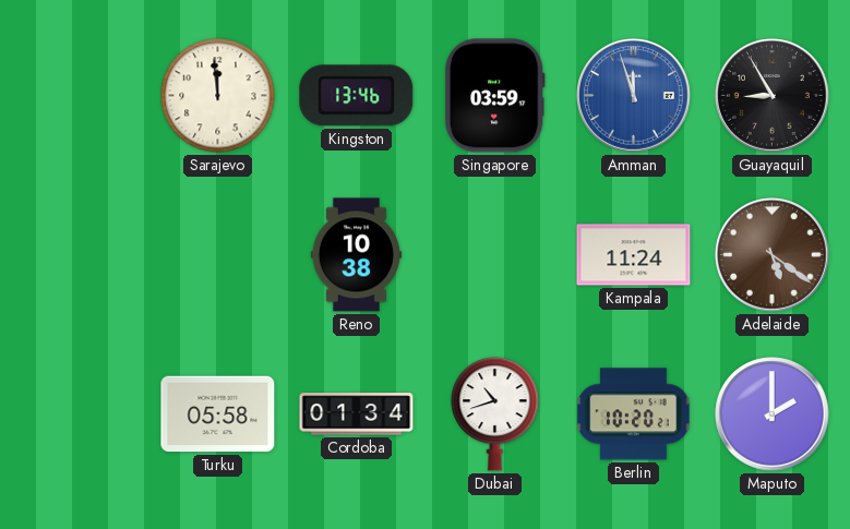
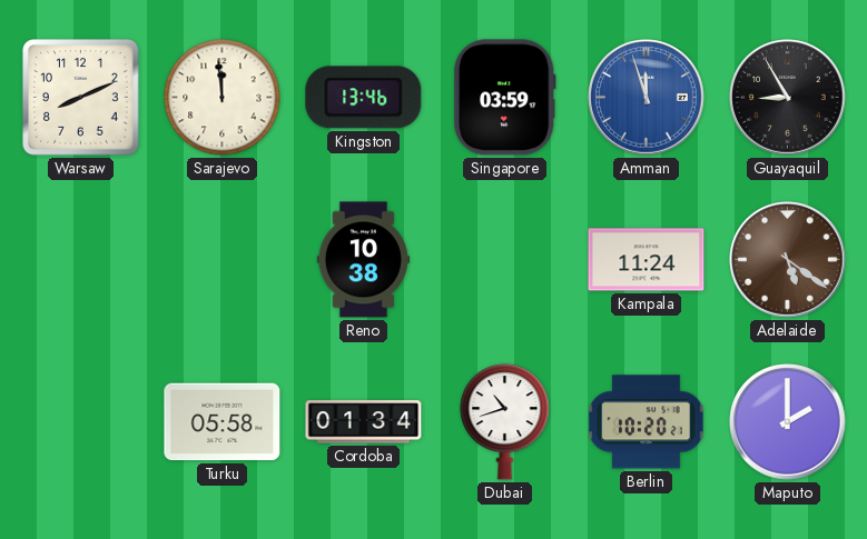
Warsaw: none -> 8:11
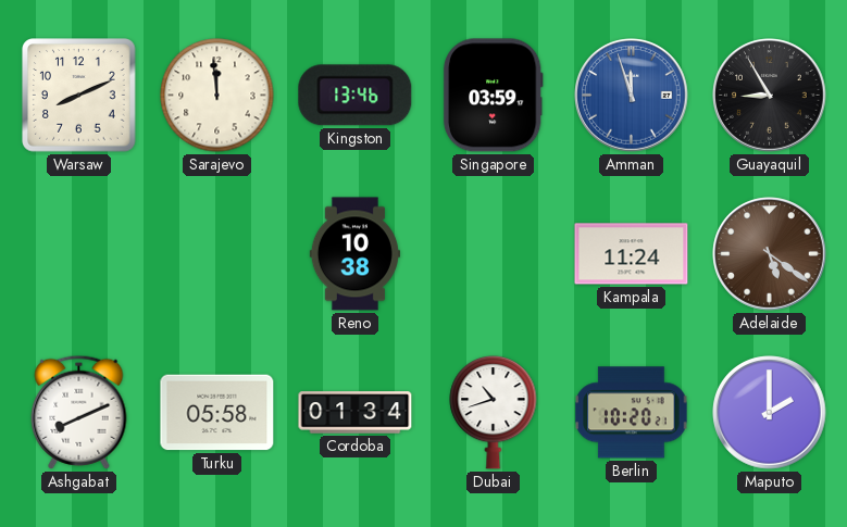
Ashgabat: none -> 8:11
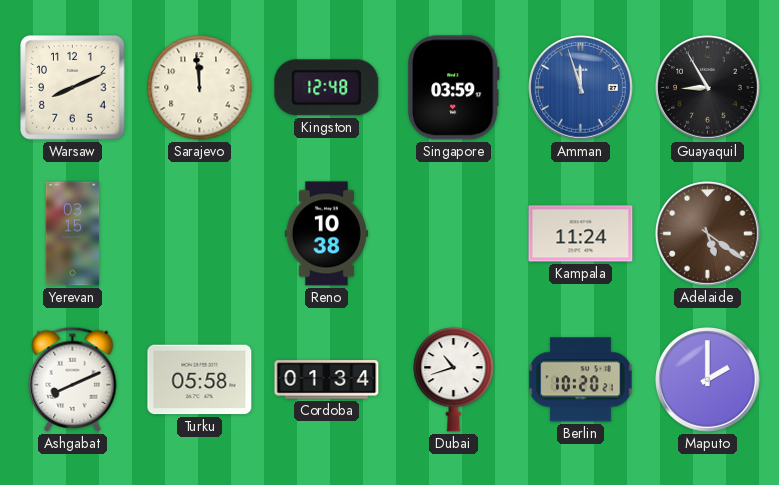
Kingston: 13:46 -> 12:48
Yerevan: none -> 03:15
